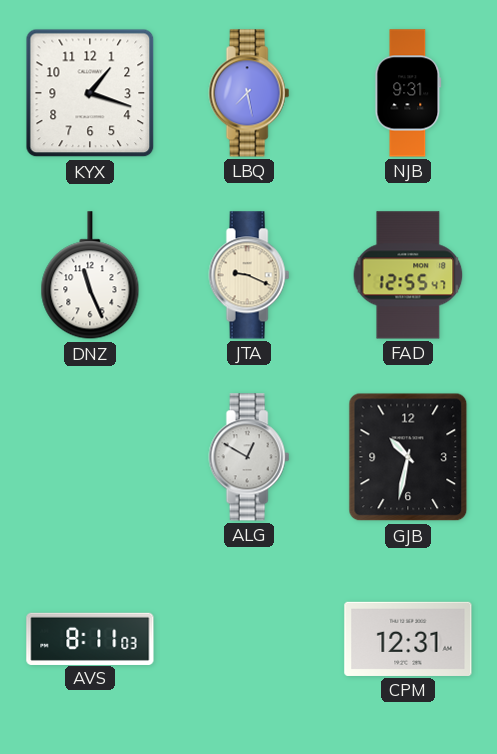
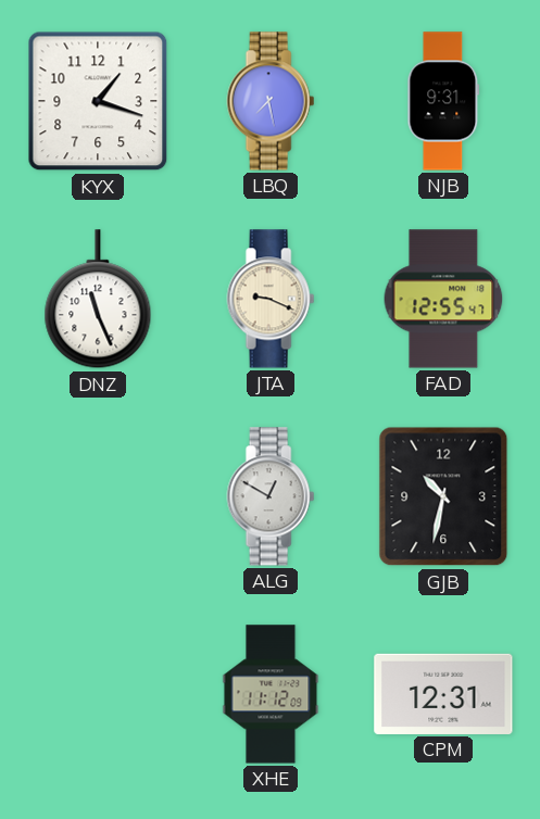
AVS: 8:11 -> none
XHE: none -> 11:12
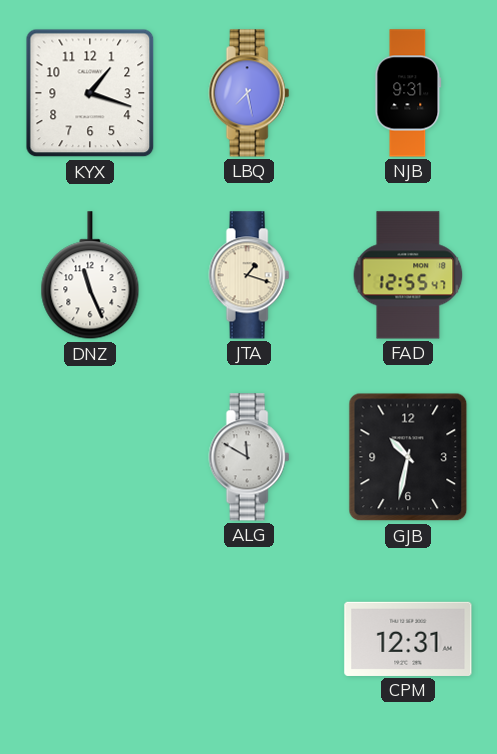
JTA: 9:19 -> 1:18
ALG: 12:50 -> 11:50
XHE: 11:12 -> none
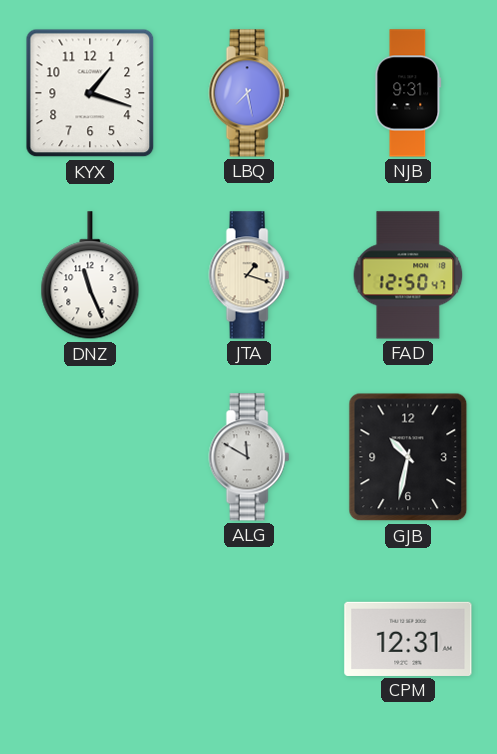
FAD: 12:55 -> 12:50
